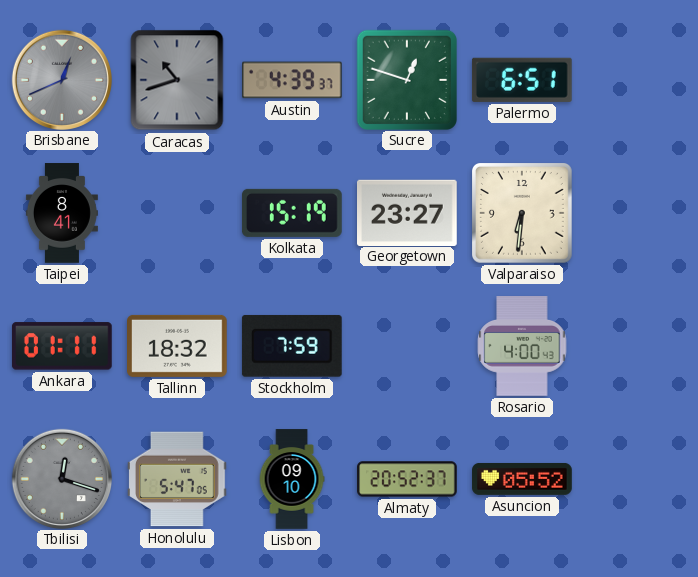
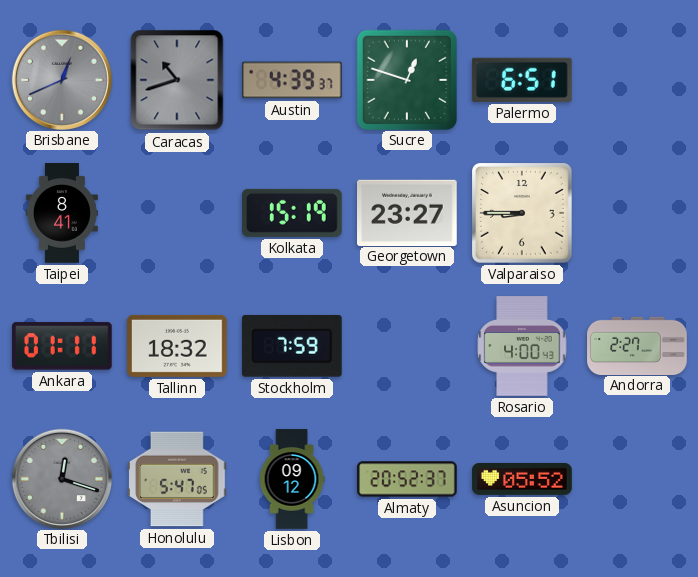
Valparaiso: 6:31 -> 8:45
Andorra: none -> 2:27
Lisbon: 09:10 -> 09:12
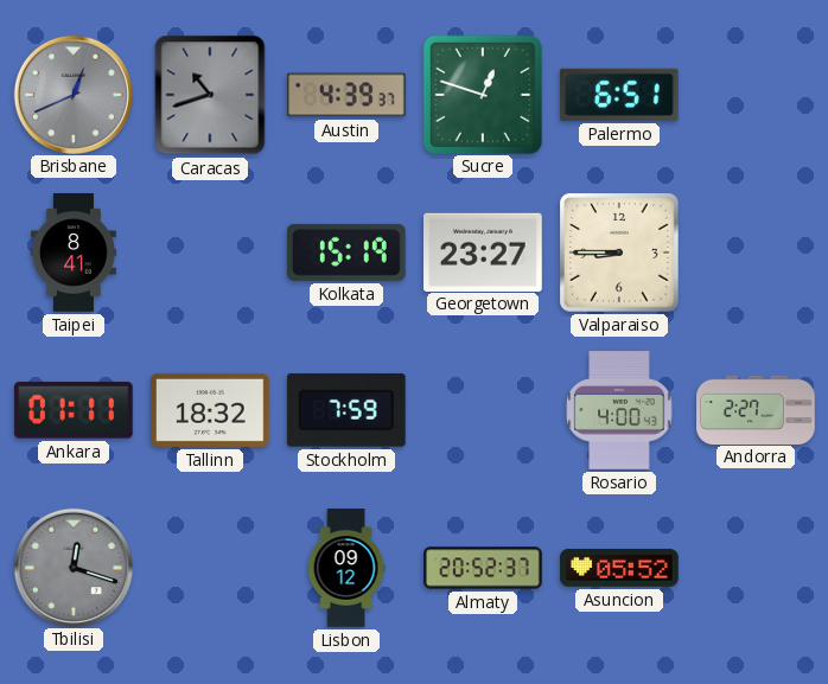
Honolulu: 5:47 -> none
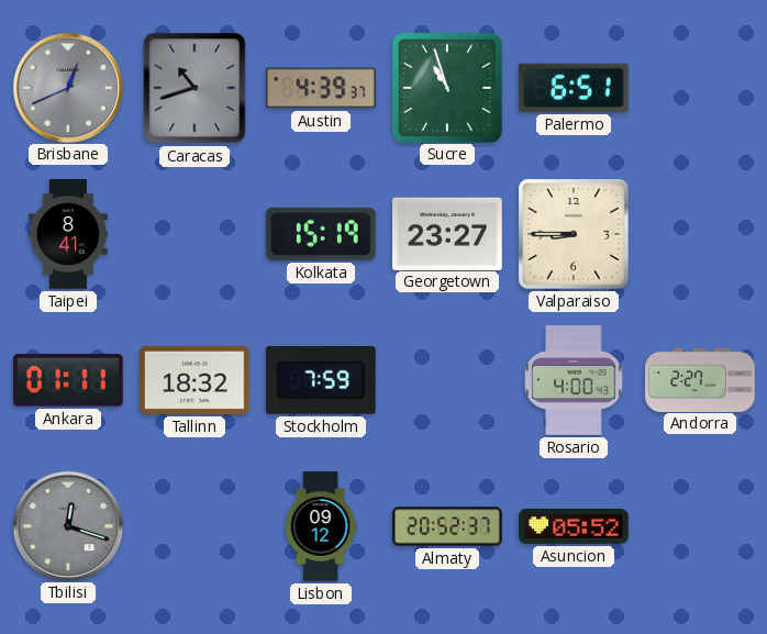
Sucre: 12:48 -> 10:57
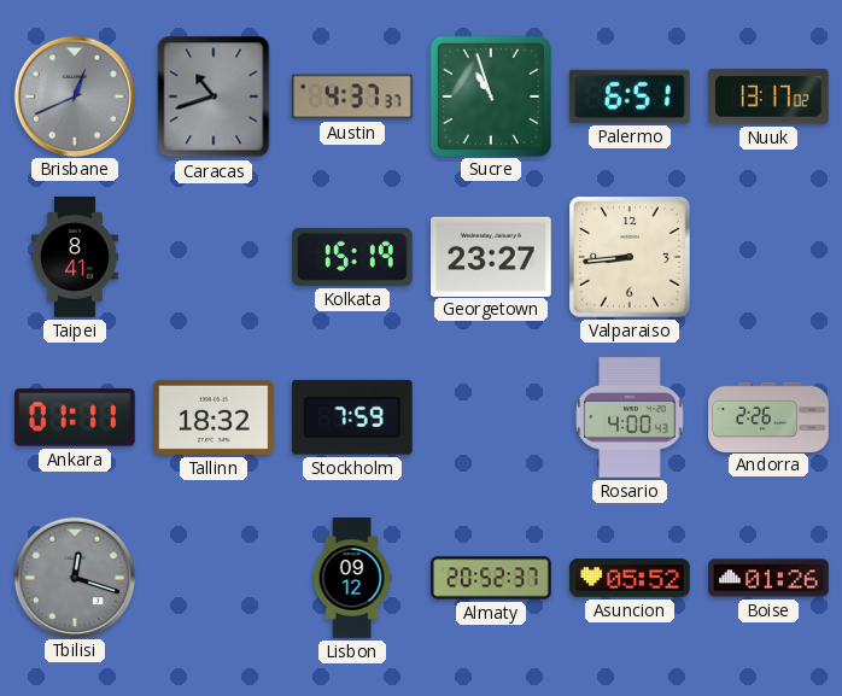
Austin: 4:39 -> 4:37
Nuuk: none -> 13:17
Valparaiso: 8:45 -> 8:44
Andorra: 2:27 -> 2:26
Boise: none -> 01:26
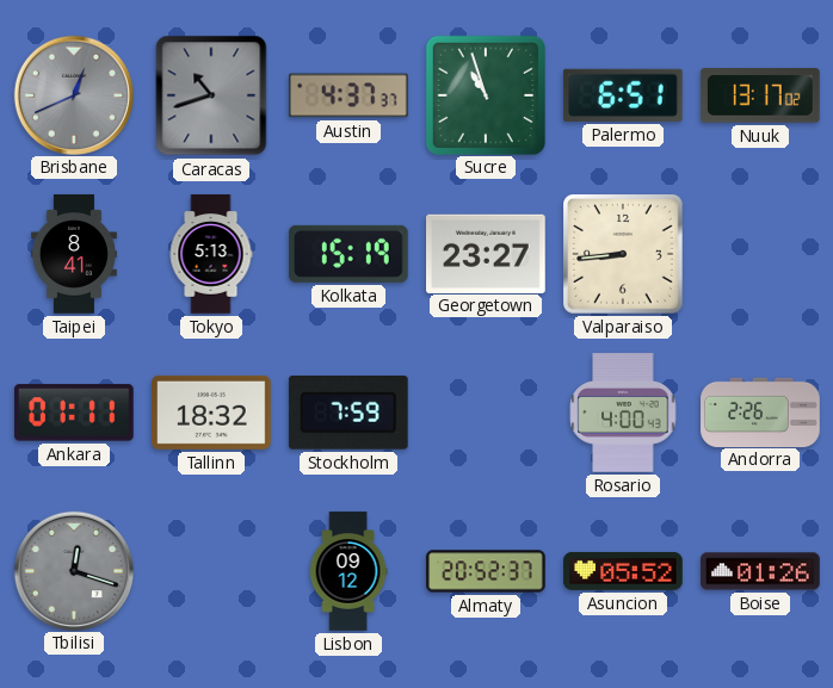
Tokyo: none -> 5:13
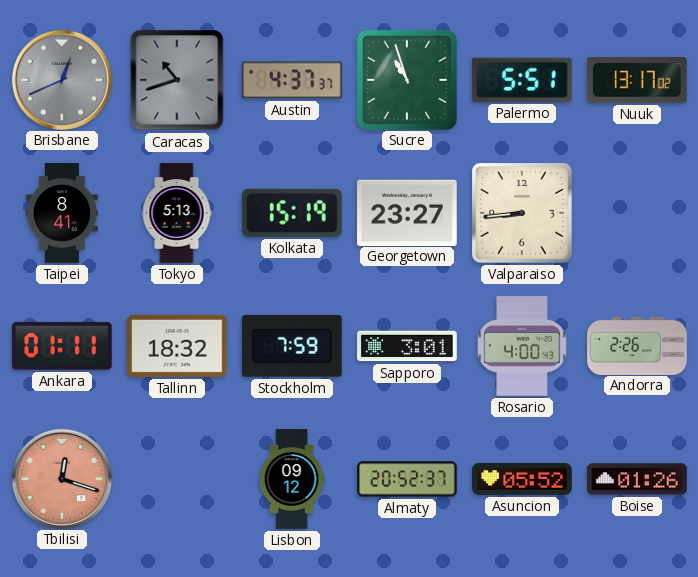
Palermo: 6:51 -> 5:51
Sapporo: none -> 3:01
Tbilisi dial: grey -> salmon
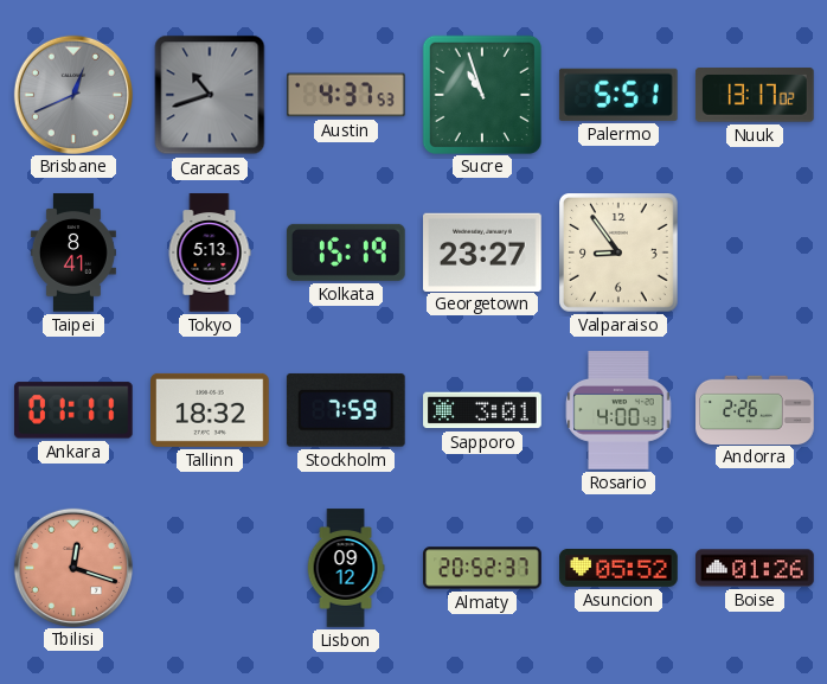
Austin: 4:37:37 -> 4:37:53
Valparaiso: 8:44 -> 8:54
